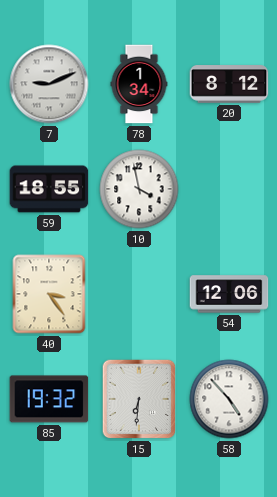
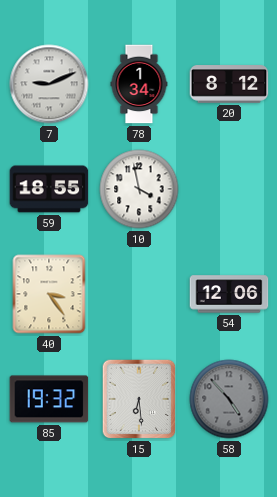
15: 6:31 -> 6:29
58 dial: white -> grey
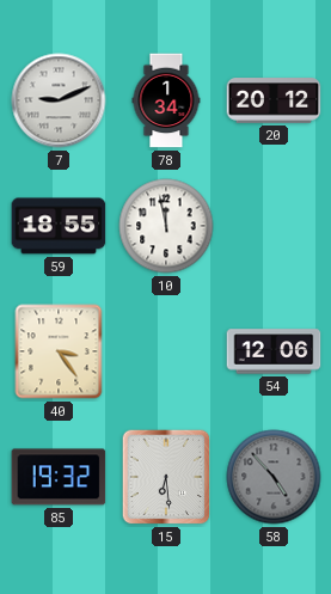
20: 8:12 -> 20:12
10: 3:58 -> 11:58
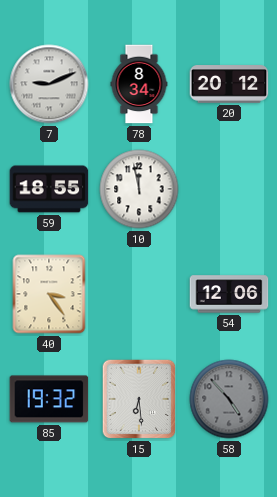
78: 1:34 -> 8:34
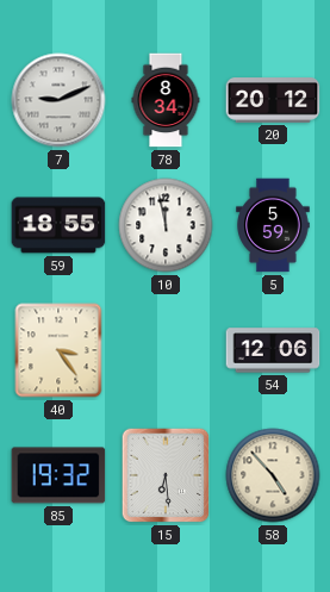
5: none -> 5:59
58 dial: grey -> cream
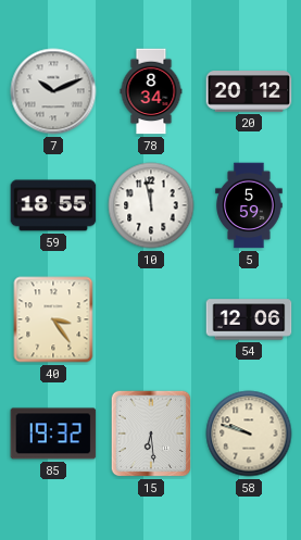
7: 9:11 -> 10:11
58: 4:53 -> 9:48
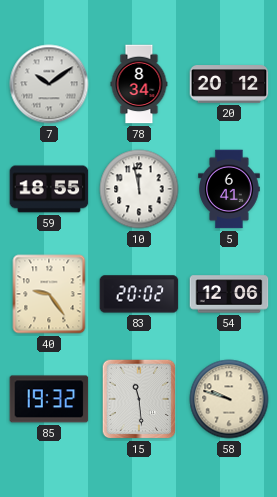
7: 10:11 -> 10:09
5: 5:59 -> 6:41
40: 3:24 -> 9:24
83: none -> 20:02
15: 6:29 -> 11:29
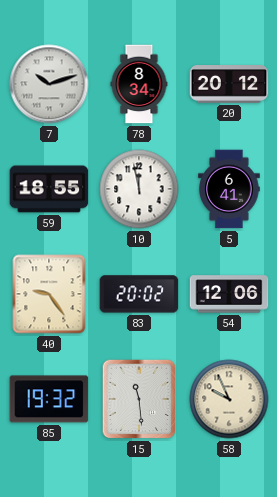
7: 10:09 -> 10:12
58: 9:48 -> 9:56
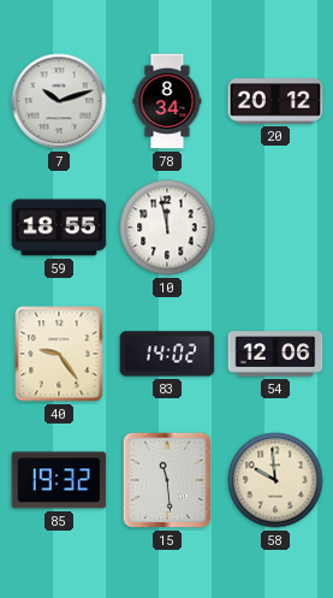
5: 6:41 -> none
83: 20:02 -> 14:02
58: 9:56 -> 9:59
